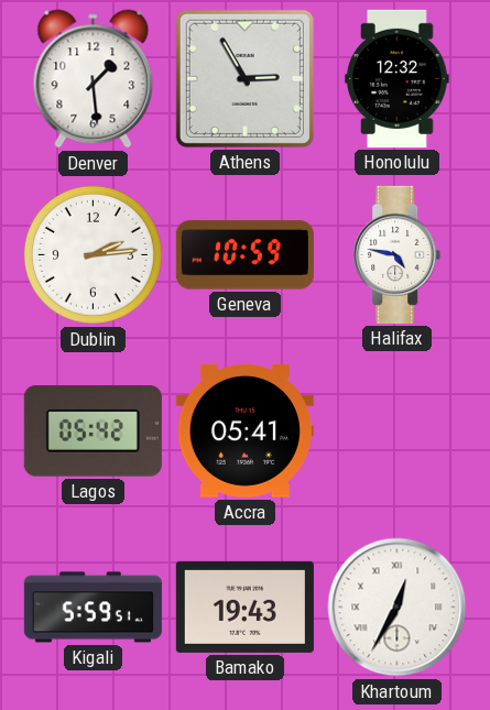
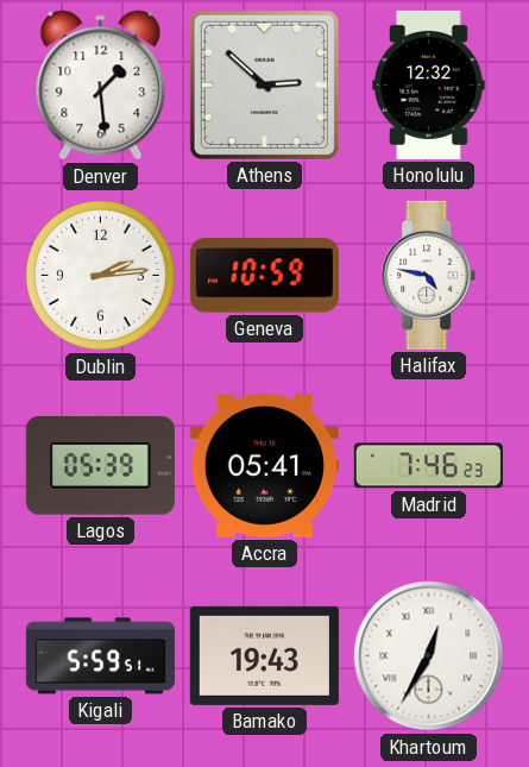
Athens: 2:55 -> 2:52
Lagos: 05:42 -> 05:39
Madrid: none -> 7:46
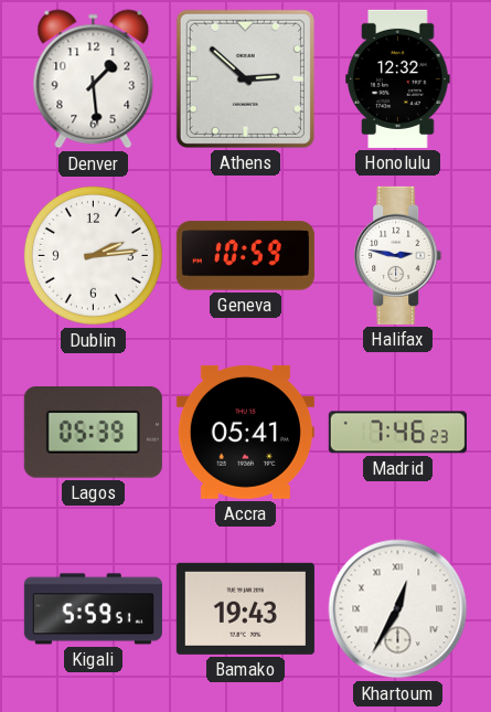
Halifax: 4:47 -> 2:47
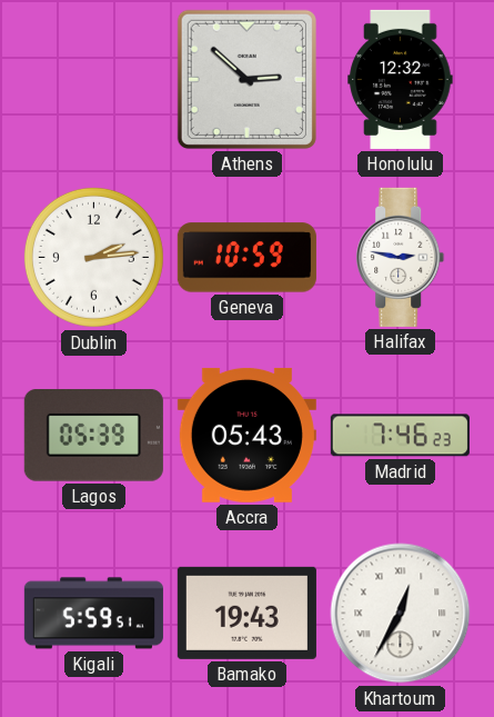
Denver: 1:29 -> none
Accra: 05:41 -> 05:43
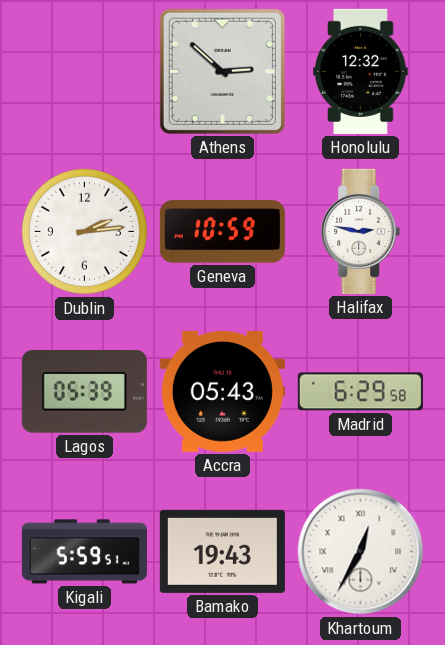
Madrid: 7:46 -> 6:29
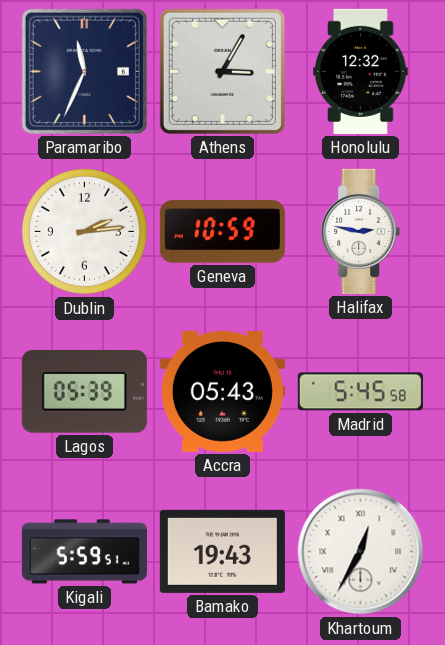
Paramaribo: none -> 11:34
Athens: 2:52 -> 3:05
Madrid: 6:29 -> 5:45
